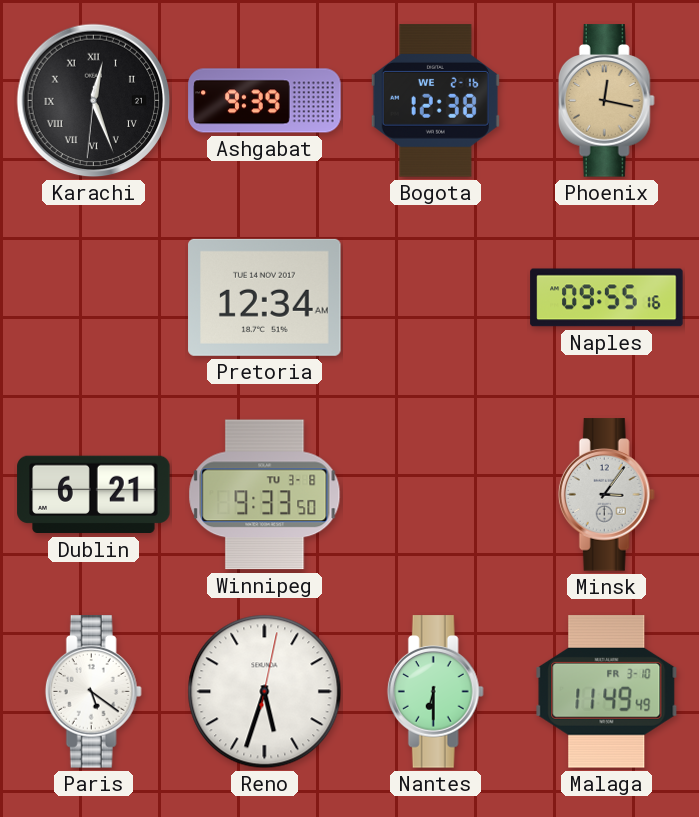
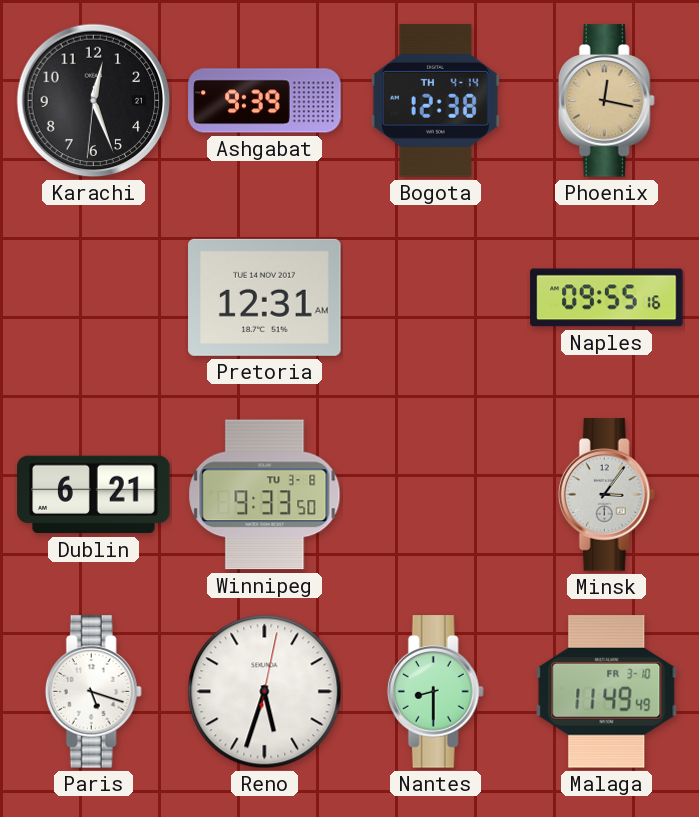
Karachi numerals: Roman -> Arabic
Bogota date: WE 2-16 -> TH 4-14
Pretoria: 12:34 -> 12:31
Paris: 5:21 -> 5:18
Nantes: 6:30 -> 8:30
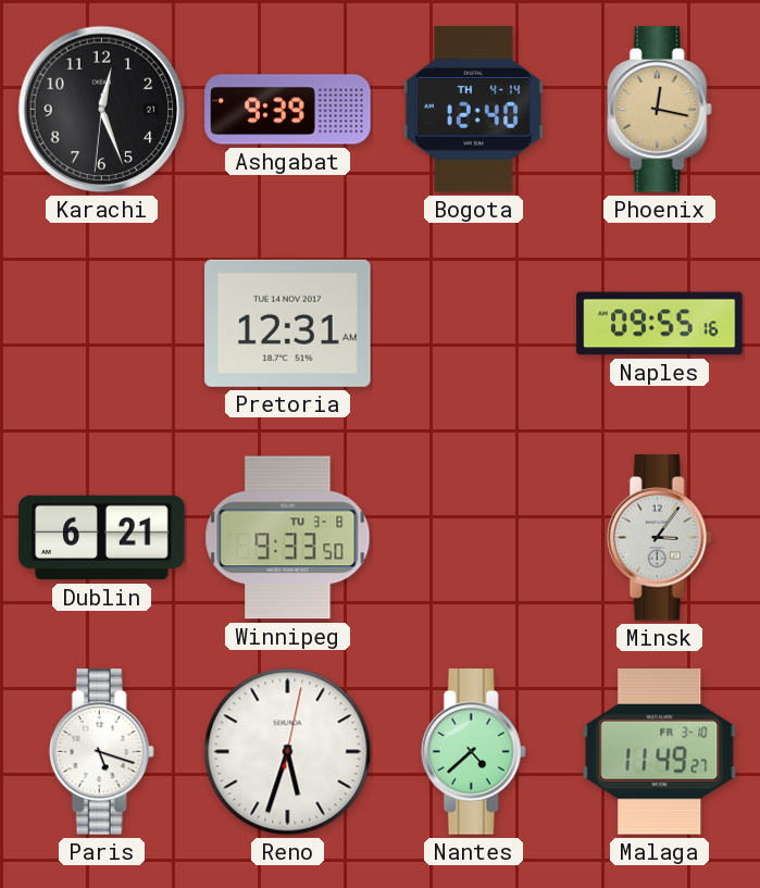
Bogota: 12:38 -> 12:40
Nantes: 8:30 -> 4:38
Malaga: 11:49:49 -> 11:49:27
